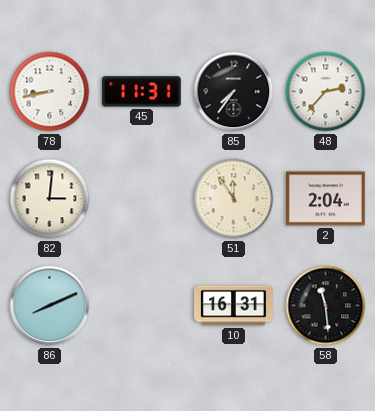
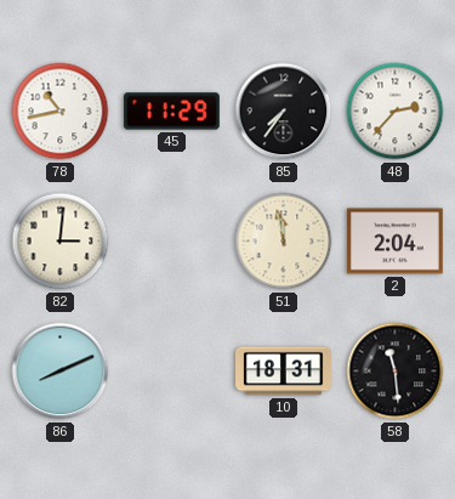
78: 8:43 -> 10:43
45: 11:31 -> 11:29
51: 11:54 -> 11:58
10: 16:31 -> 18:31
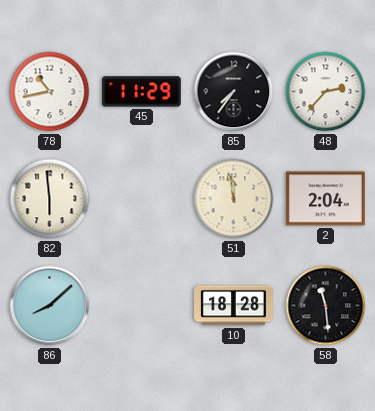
82: 3:01 -> 5:59
86: 8:11 -> 8:08
10: 18:31 -> 18:28
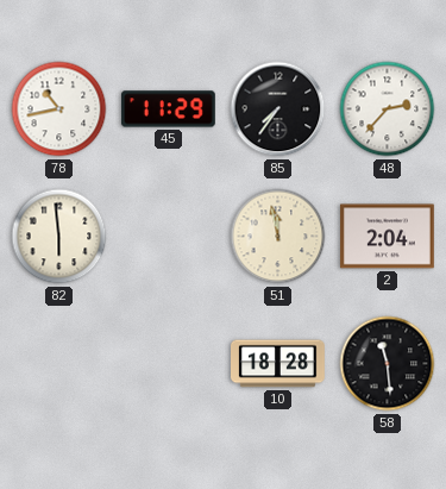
86: 8:08 -> none
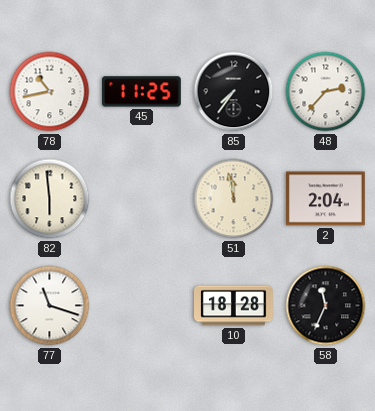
45: 11:29 -> 11:25
77: none -> 11:18
58: 11:29 -> 11:34
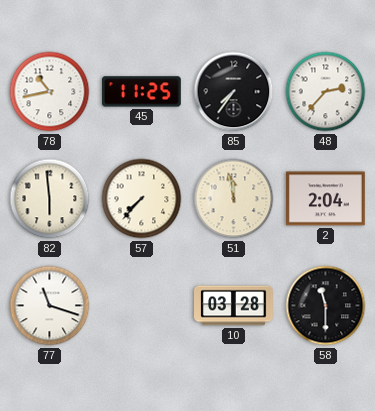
57: none -> 7:37
10: 18:28 -> 03:28
58: 11:34 -> 11:30
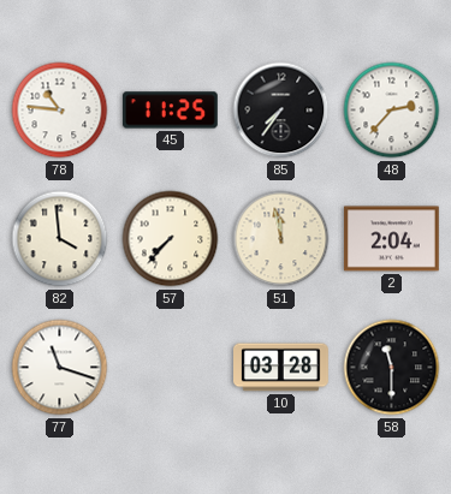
78: 10:43 -> 10:46
82: 5:59 -> 3:59
